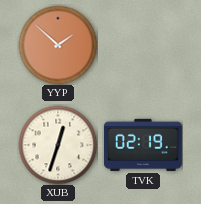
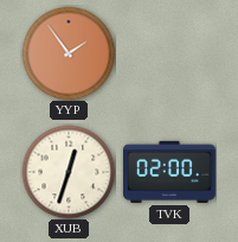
YYP: 1:52 -> 1:54
TVK: 02:19 -> 02:00
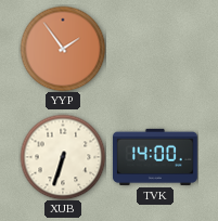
XUB: 12:33 -> 6:33
TVK: 02:00 -> 14:00
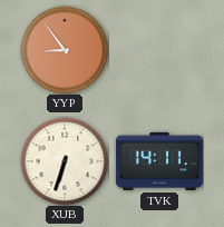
YYP: 1:54 -> 8:54
TVK: 14:00 -> 14:11
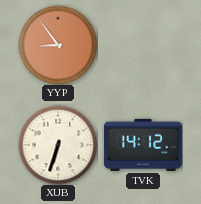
TVK: 14:11 -> 14:12
